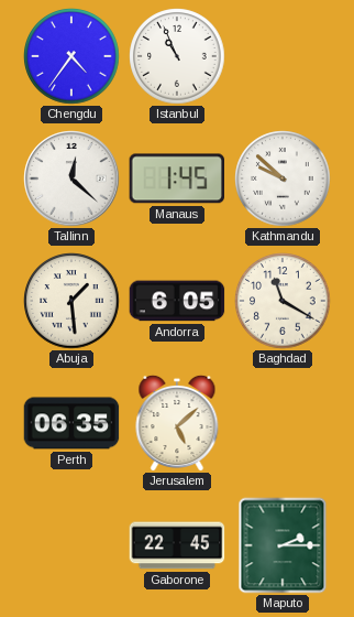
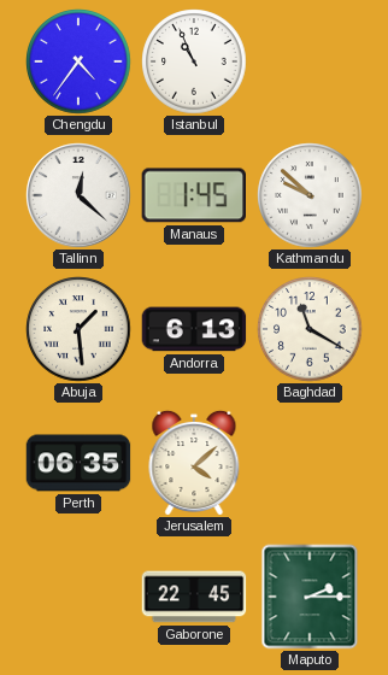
Andorra: 6:05 -> 6:13
Jerusalem: 5:08 -> 4:08
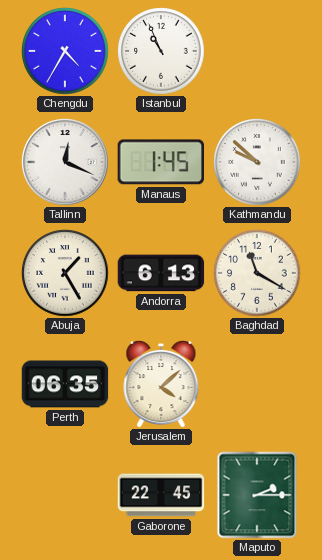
Chengdu: 4:36 -> 4:35
Tallinn: 12:22 -> 12:19
Abuja: 1:29 -> 1:25
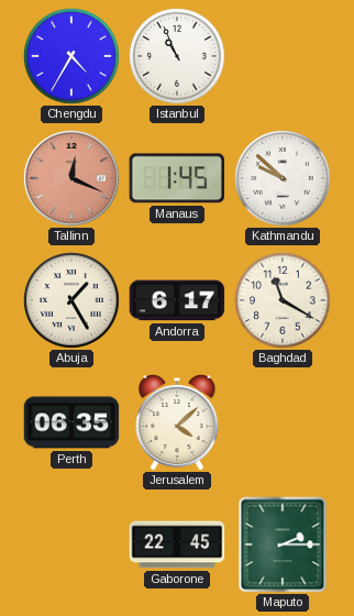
Tallinn dial: white -> salmon
Andorra: 6:13 -> 6:17
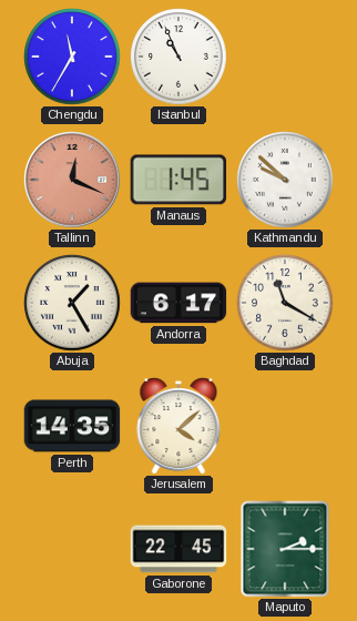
Chengdu: 4:35 -> 11:35
Perth: 06:35 -> 14:35
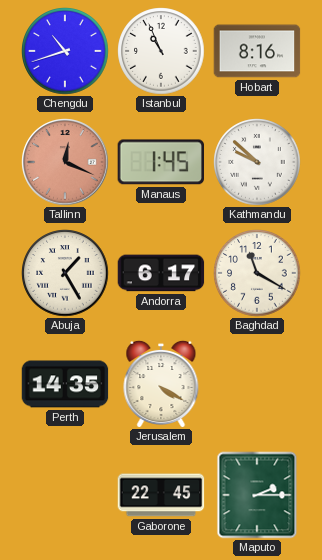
Chengdu: 11:35 -> 10:42
Hobart: none -> 8:16
Jerusalem: 4:08 -> 4:20
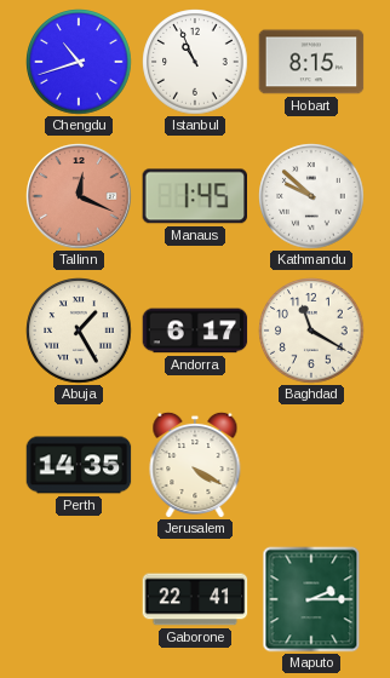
Hobart: 8:16 -> 8:15
Gaborone: 22:45 -> 22:41
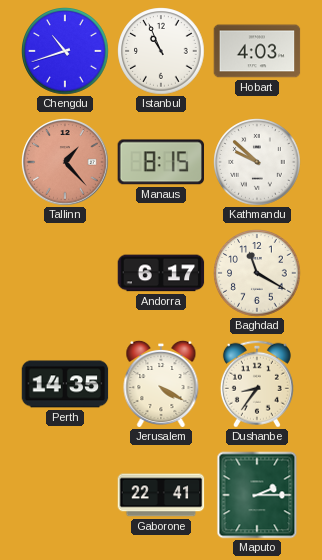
Hobart: 8:15 -> 4:03
Tallinn: 12:19 -> 1:23
Manaus: 1:45 -> 8:15
Abuja: 1:25 -> none
Dushanbe: none -> 8:36
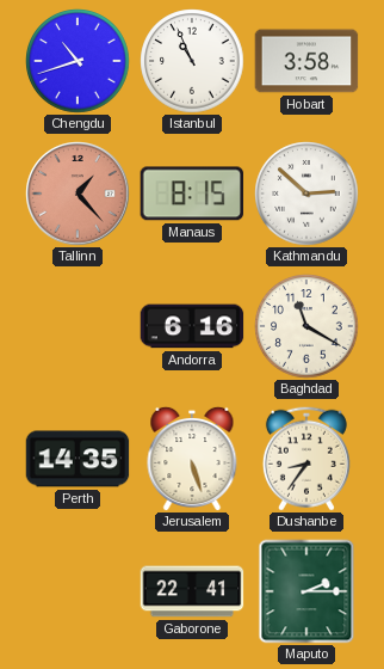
Hobart: 4:03 -> 3:58
Kathmandu: 9:52 -> 2:52
Andorra: 6:17 -> 6:16
Jerusalem: 4:20 -> 5:27
